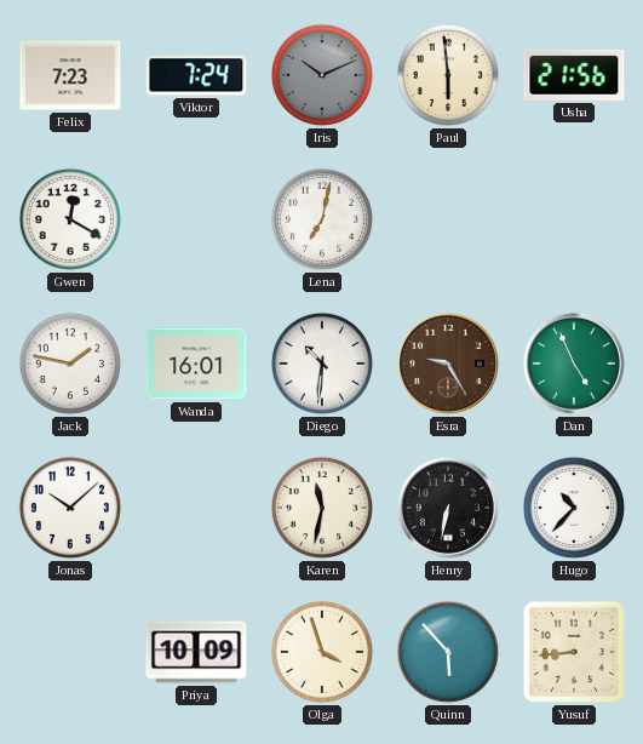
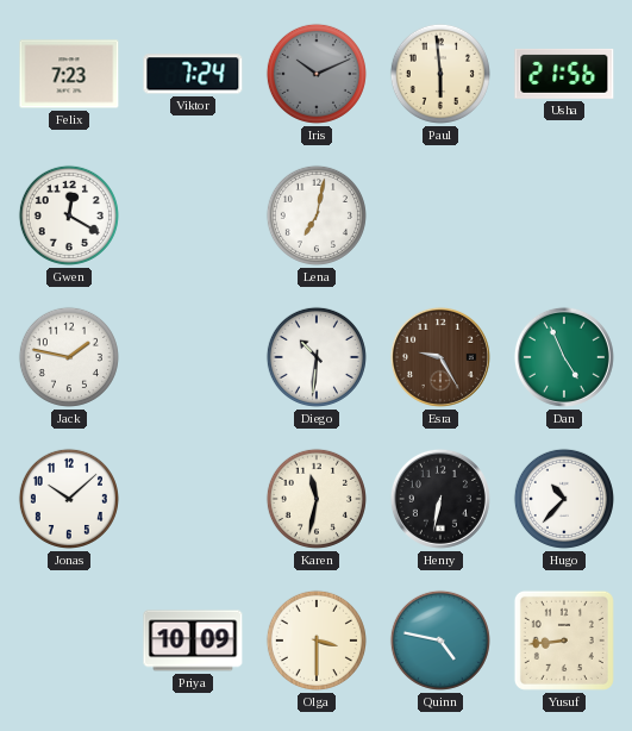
Wanda: 16:01 -> none
Olga: 3:57 -> 3:30
Quinn: 5:53 -> 4:47
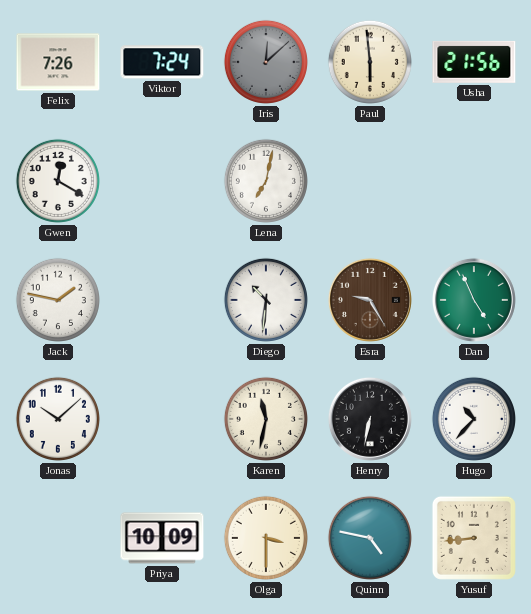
Felix: 7:23 -> 7:26
Iris: 10:11 -> 12:08
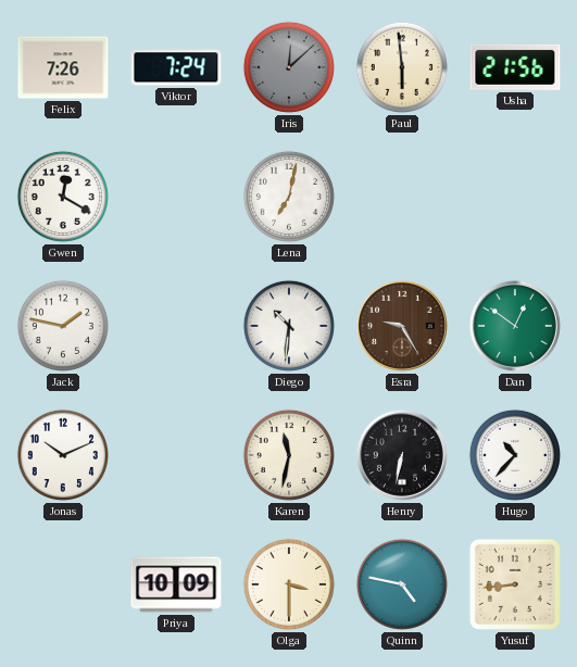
Dan: 4:56 -> 12:51
Jonas: 10:08 -> 10:11
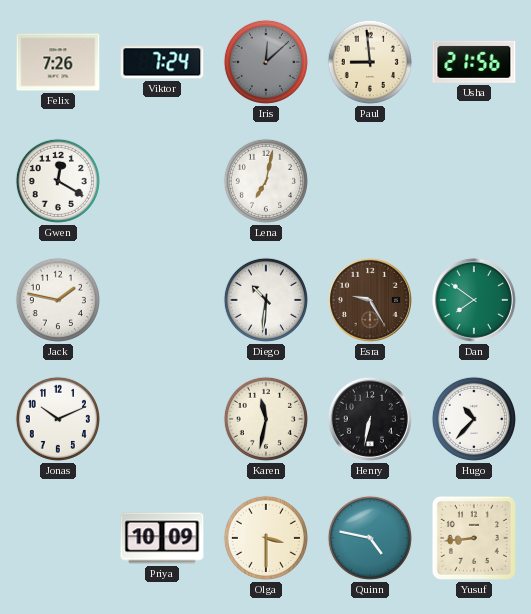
Paul: 5:59 -> 8:59
Dan: 12:51 -> 7:51
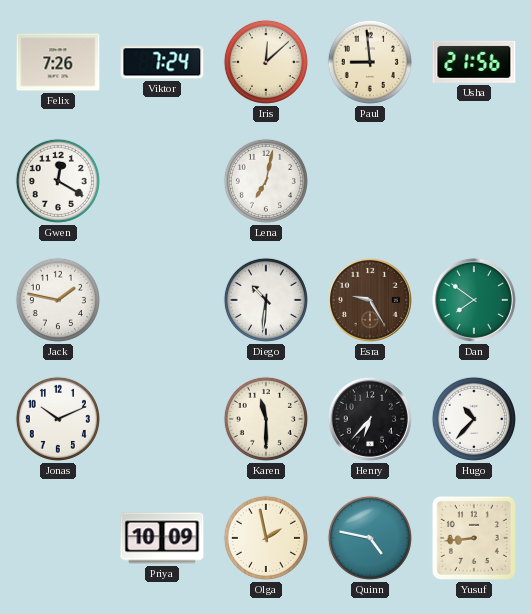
Iris dial: grey -> cream
Karen: 11:32 -> 11:30
Henry: 6:32 -> 6:37
Olga: 3:30 -> 1:58
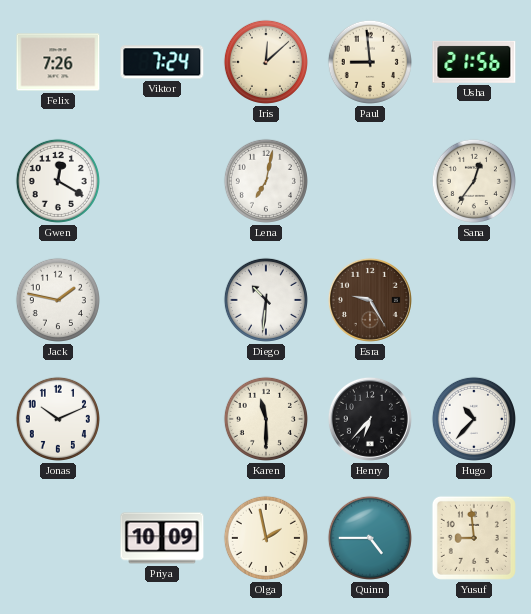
Sana: none -> 12:36
Dan: 7:51 -> none
Quinn: 4:47 -> 4:45
Yusuf: 8:44 -> 8:59
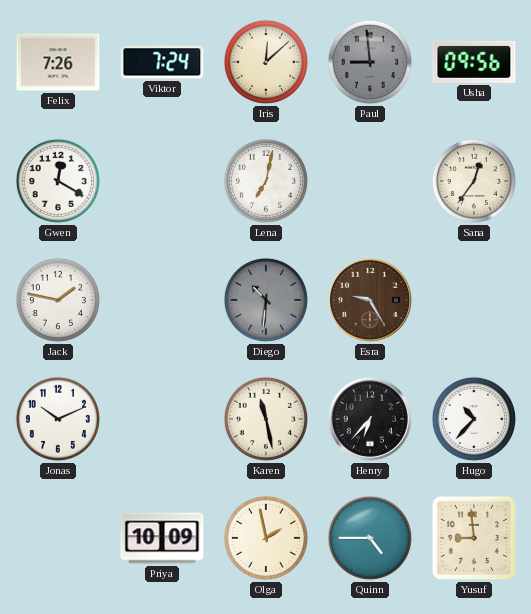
Paul dial: cream -> grey
Usha: 21:56 -> 09:56
Diego dial: white -> grey
Karen: 11:30 -> 11:28
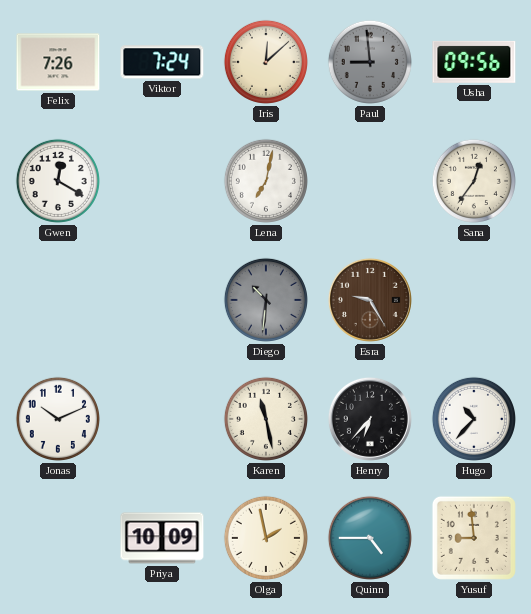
Jack: 1:47 -> none
